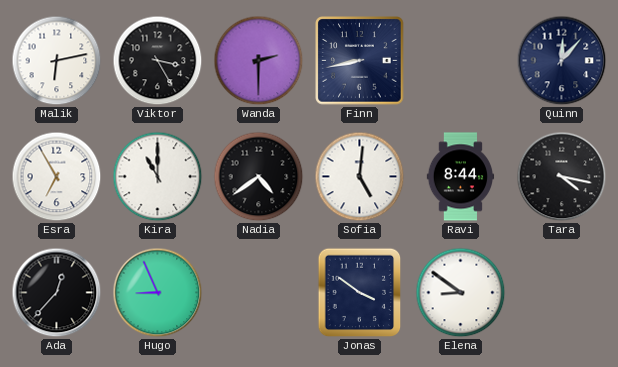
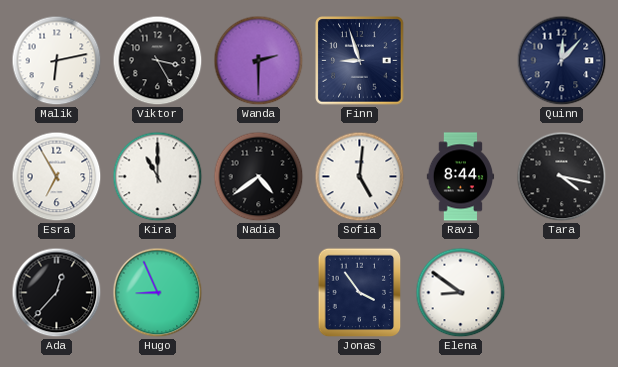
Finn: 8:43 -> 8:57
Jonas: 3:51 -> 3:54
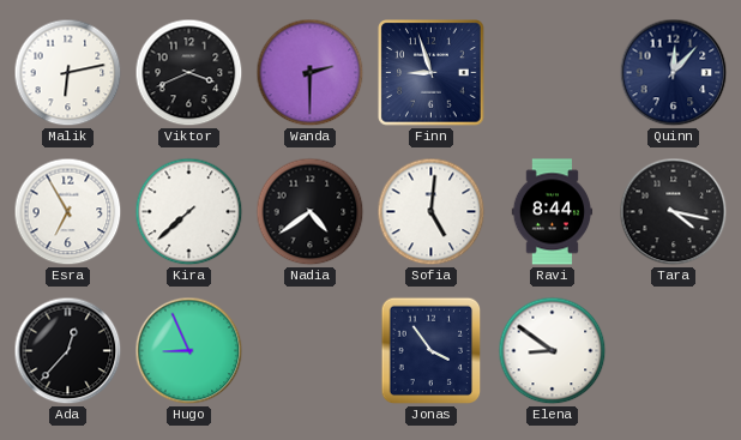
Viktor: 3:25 -> 3:41
Kira: 11:00 -> 7:38
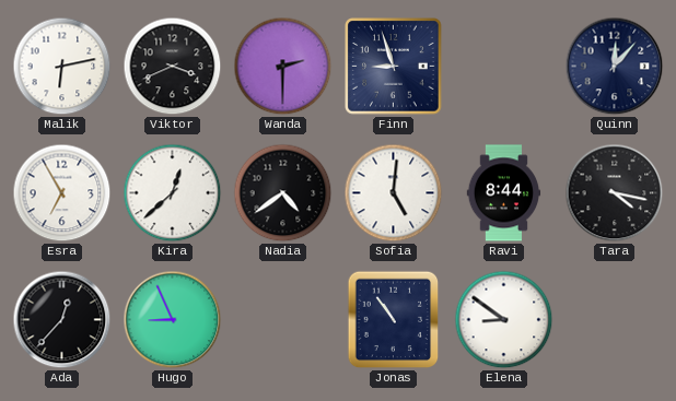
Kira: 7:38 -> 12:38
Jonas: 3:54 -> 10:54
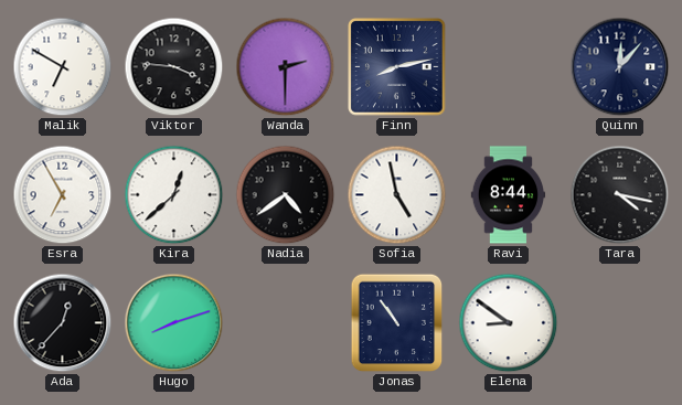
Malik: 6:13 -> 6:50
Viktor: 3:41 -> 3:46
Finn: 8:57 -> 8:13
Sofia: 5:01 -> 4:58
Hugo: 8:56 -> 8:12
